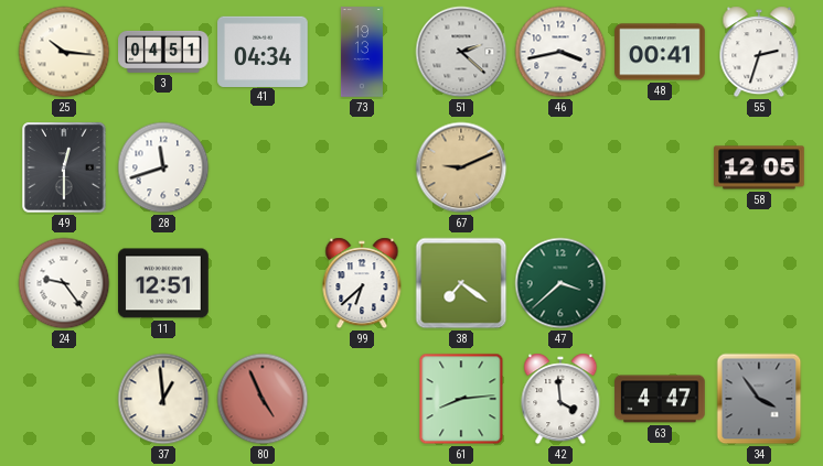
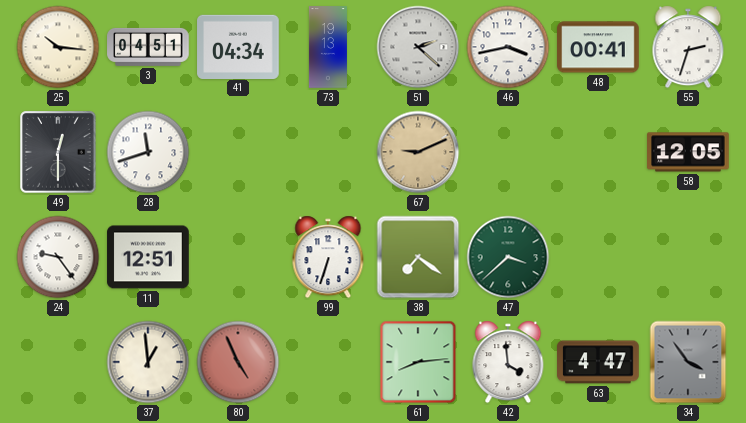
99: 6:38 -> 6:33
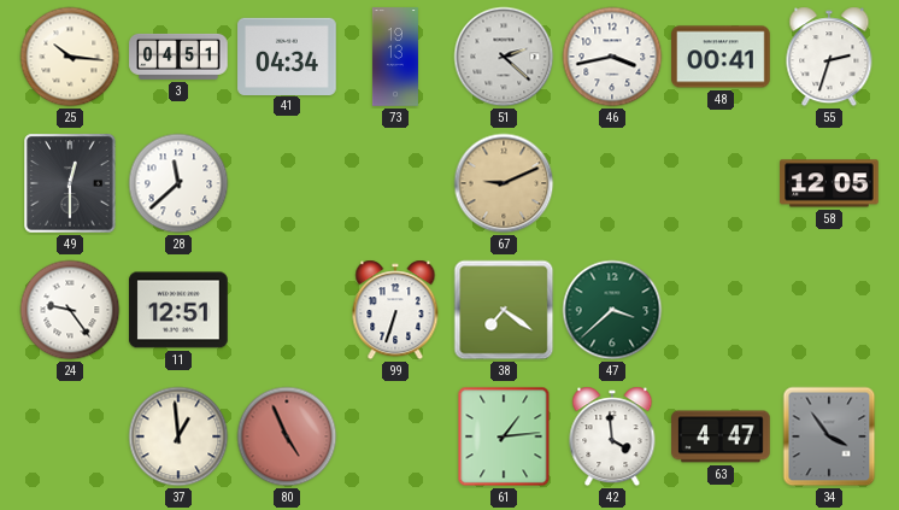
28: 11:42 -> 11:38
61: 8:14 -> 1:14
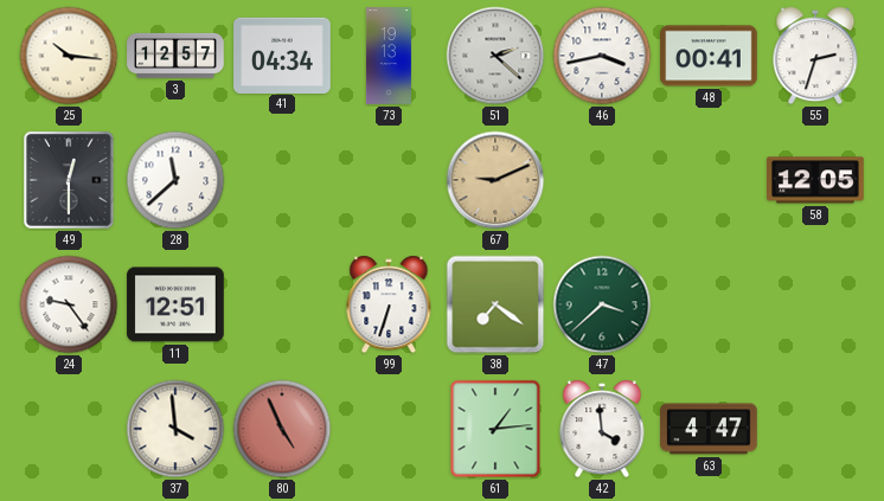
3: 04:51 -> 12:57
37: 12:59 -> 3:59
34: 3:54 -> none
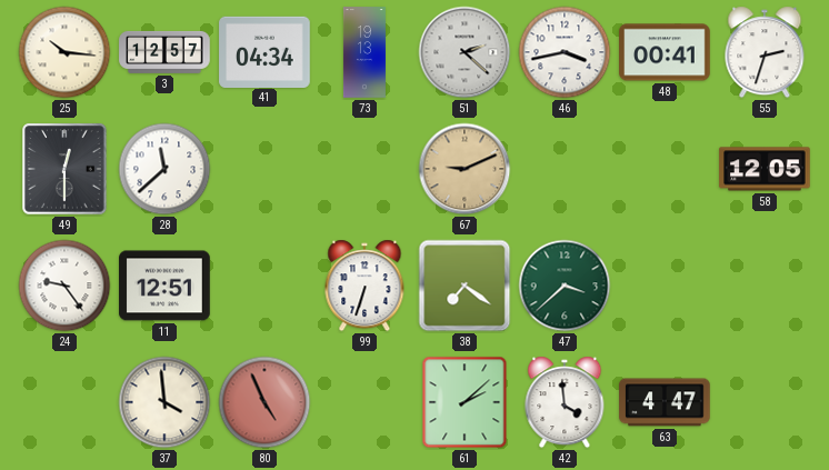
61: 1:14 -> 2:08
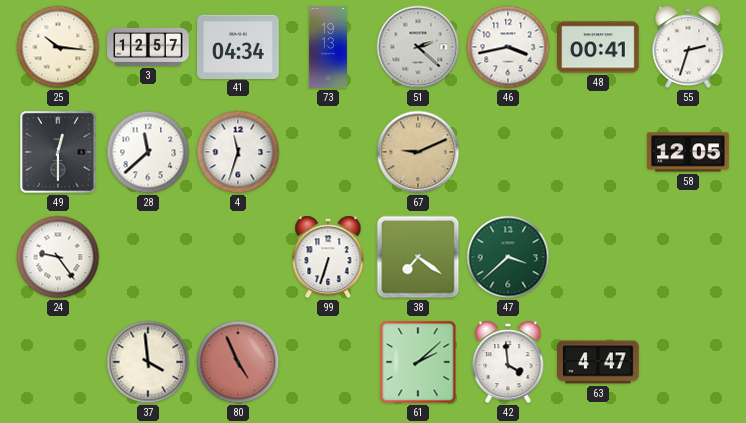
4: none -> 11:33
11: 12:51 -> none
